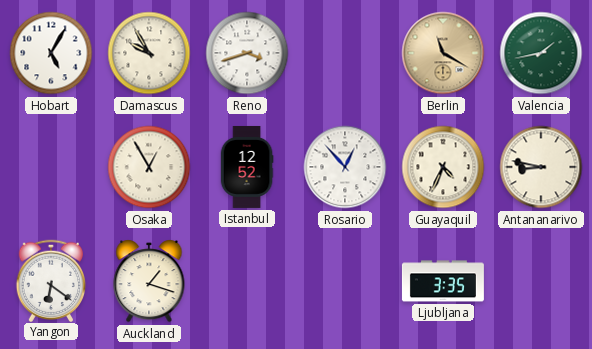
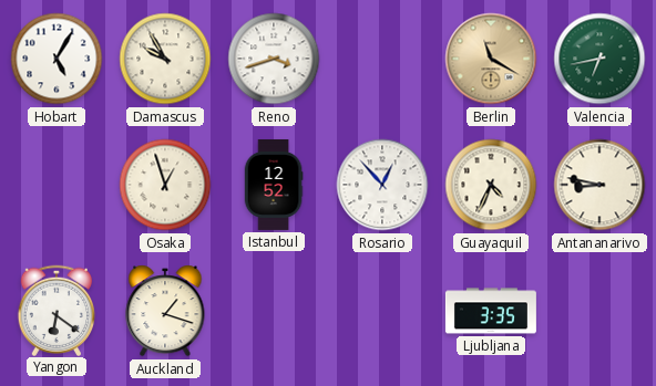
Valencia: 1:43 -> 6:43
Osaka: 12:55 -> 12:57
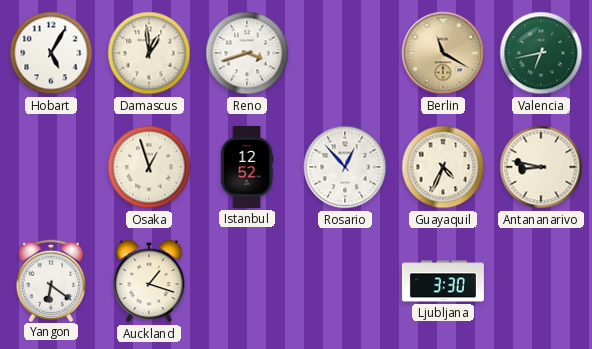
Damascus: 9:55 -> 12:59
Ljubljana: 3:35 -> 3:30
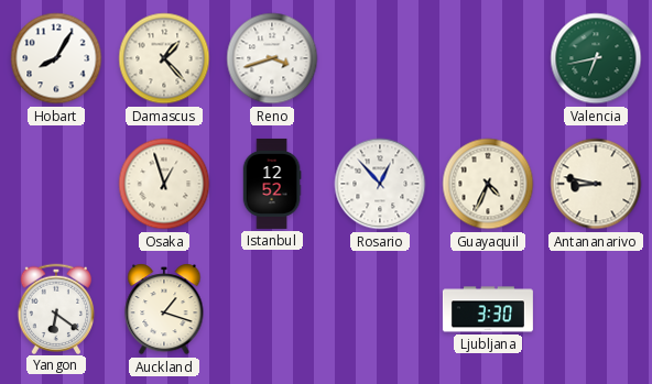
Hobart: 5:05 -> 8:05
Damascus: 12:59 -> 1:23
Berlin: 11:20 -> none
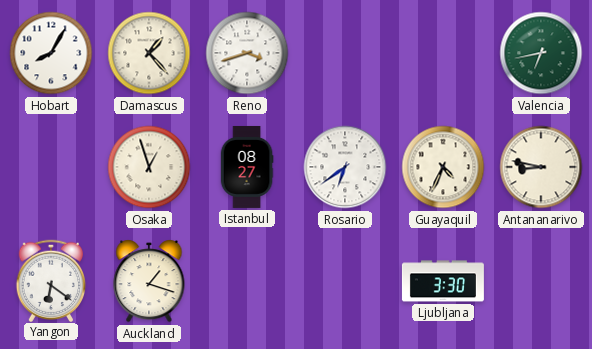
Istanbul: 12:52 -> 08:27
Rosario: 12:53 -> 6:39
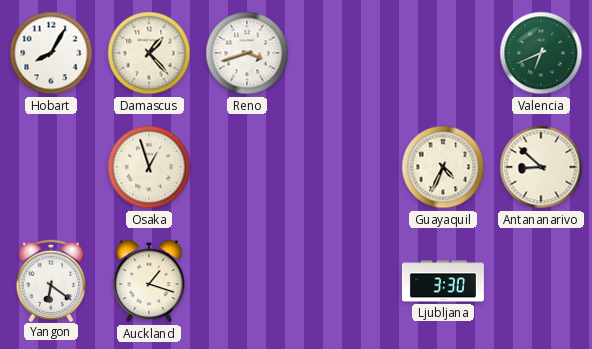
Valencia: 6:43 -> 6:41
Istanbul: 08:27 -> none
Rosario: 6:39 -> none
Antananarivo: 8:47 -> 8:52
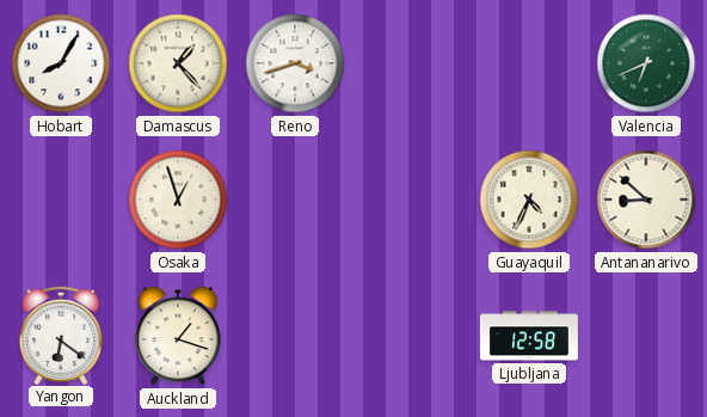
Ljubljana: 3:30 -> 12:58
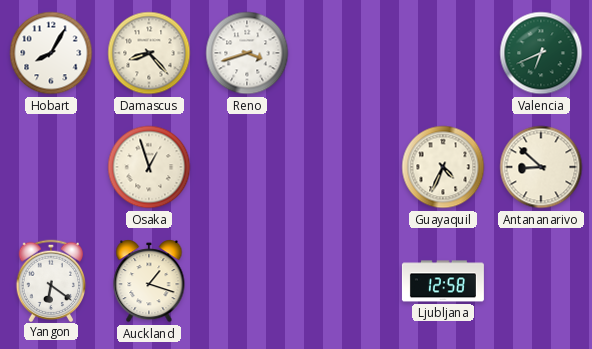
Damascus: 1:23 -> 8:23
